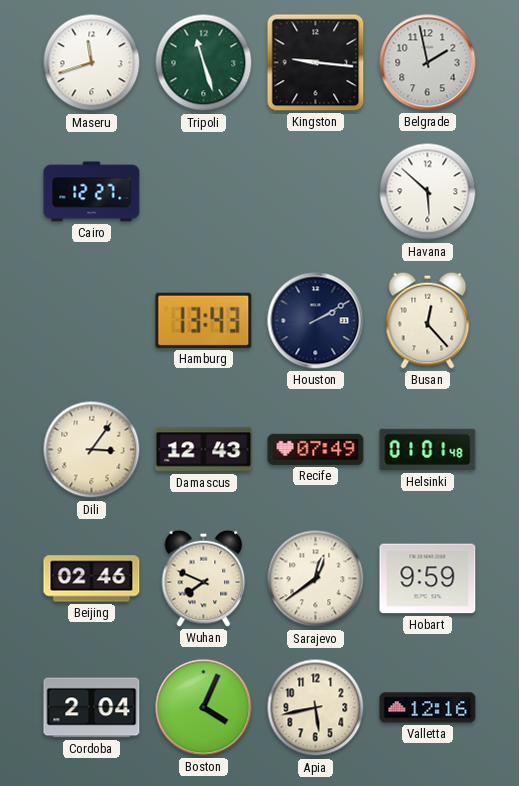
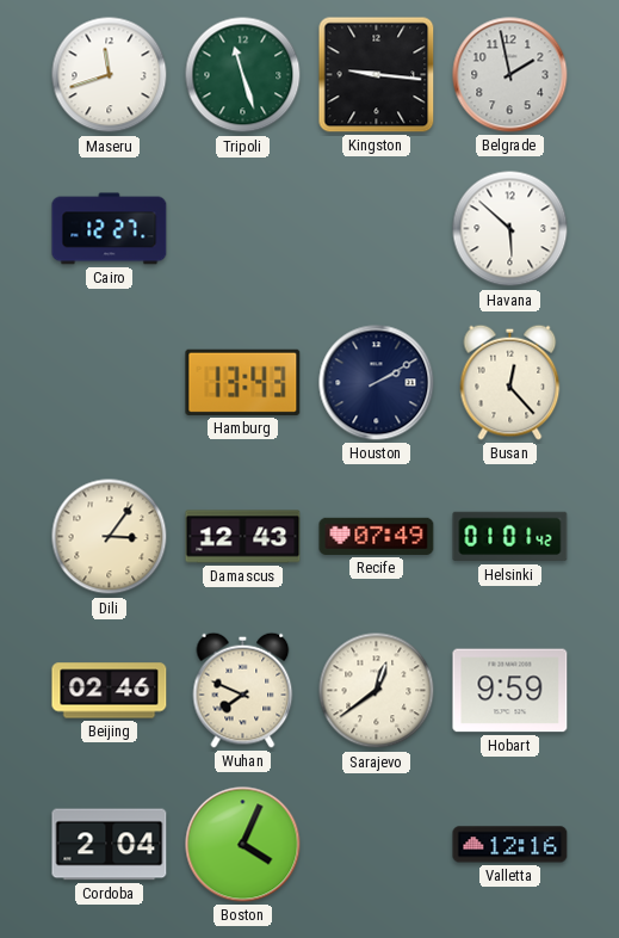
Helsinki: 01:01:48 -> 01:01:42
Apia: 5:43 -> none
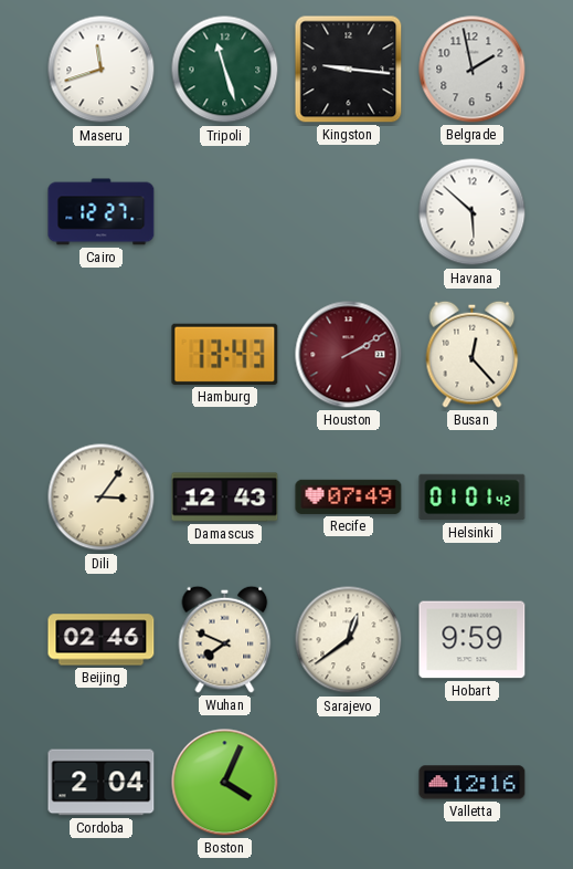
Houston dial: navy -> burgundy
